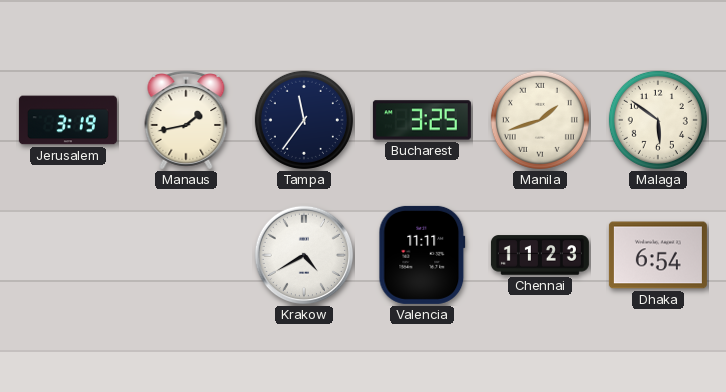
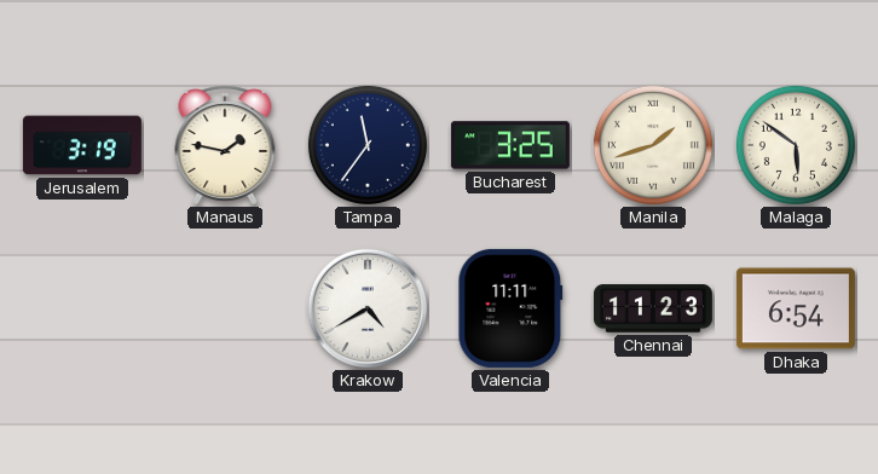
Manaus: 1:43 -> 1:47
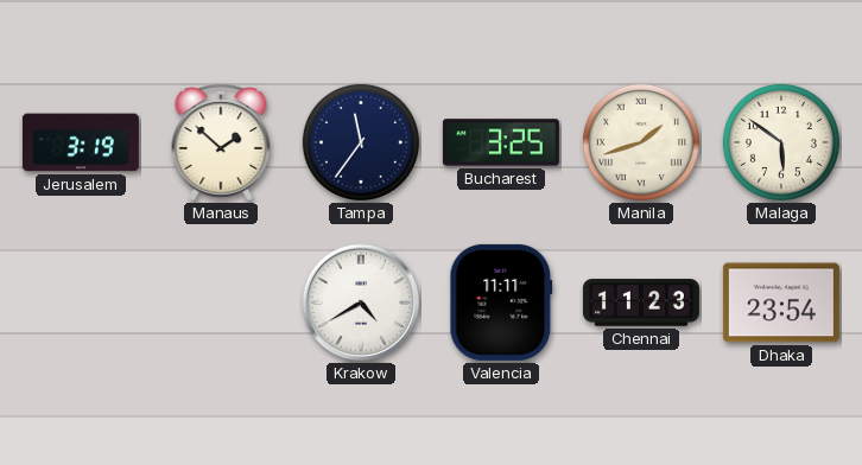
Manaus: 1:47 -> 1:52
Dhaka: 6:54 -> 23:54
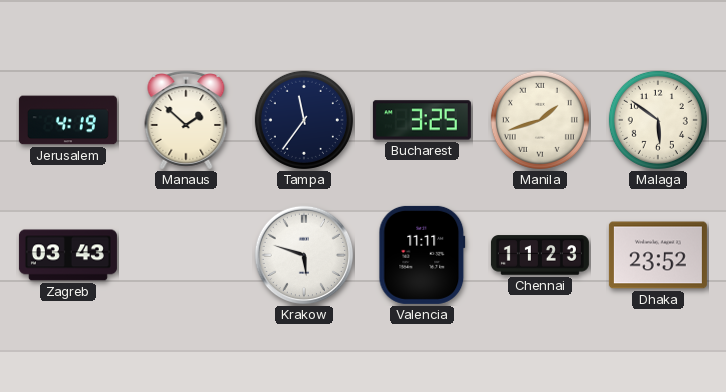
Jerusalem: 3:19 -> 4:19
Zagreb: none -> 03:43
Krakow: 4:40 -> 5:48
Dhaka: 23:54 -> 23:52
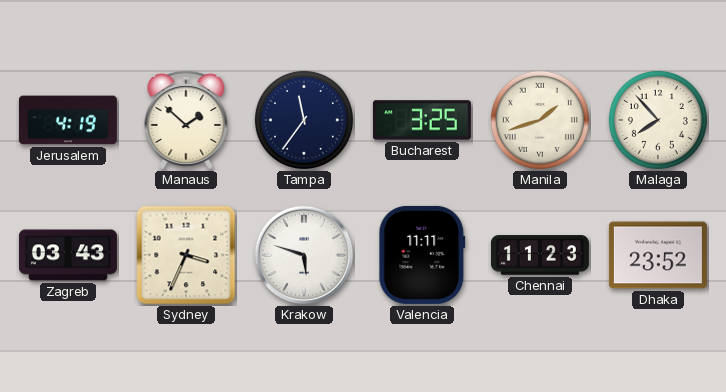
Malaga: 5:51 -> 7:53
Sydney: none -> 3:34
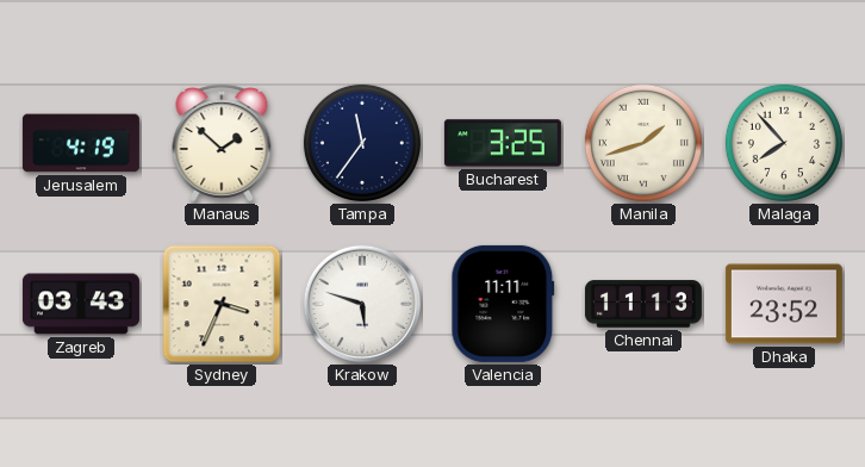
Chennai: 11:23 -> 11:13
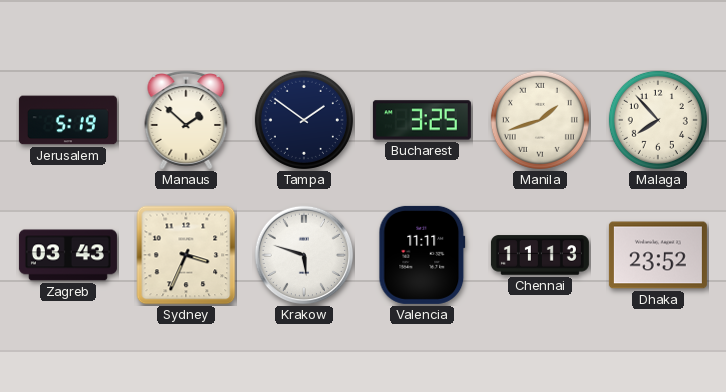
Jerusalem: 4:19 -> 5:19
Tampa: 11:36 -> 1:51
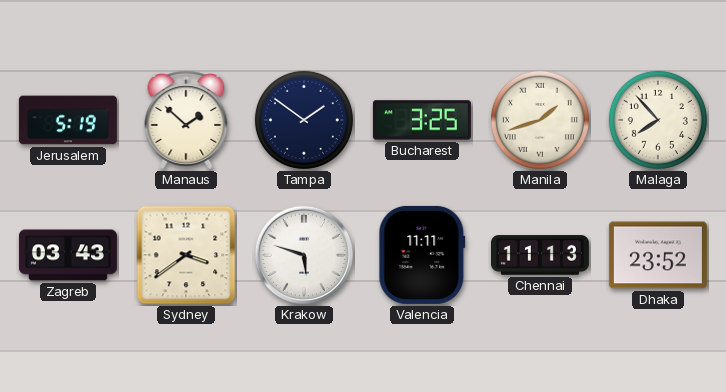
Sydney: 3:34 -> 3:39
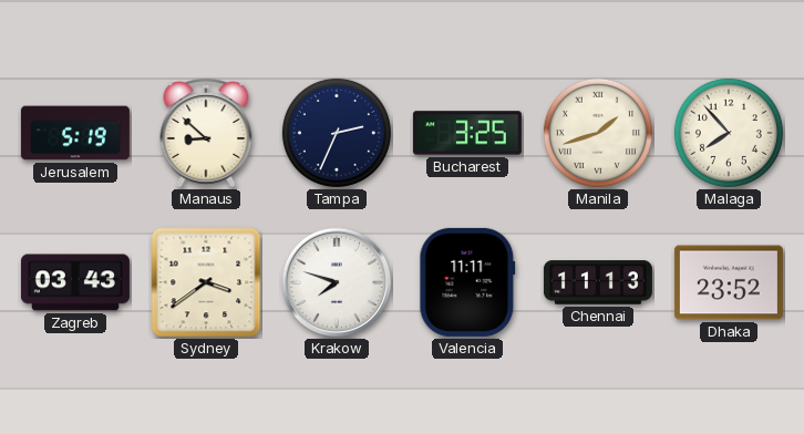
Manaus: 1:52 -> 8:52
Tampa: 1:51 -> 2:34
Krakow: 5:48 -> 7:48
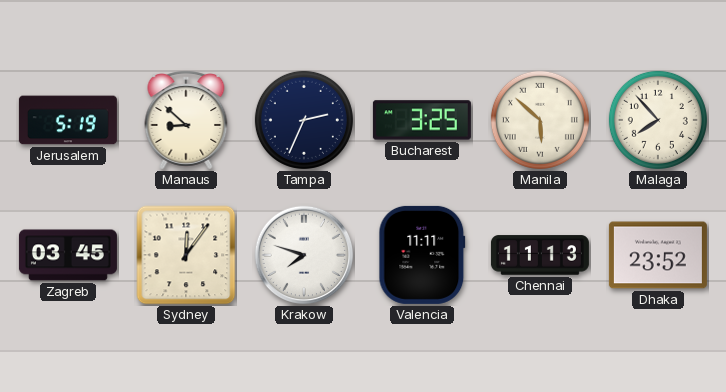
Manila: 1:42 -> 5:52
Zagreb: 03:43 -> 03:45
Sydney: 3:39 -> 12:06
